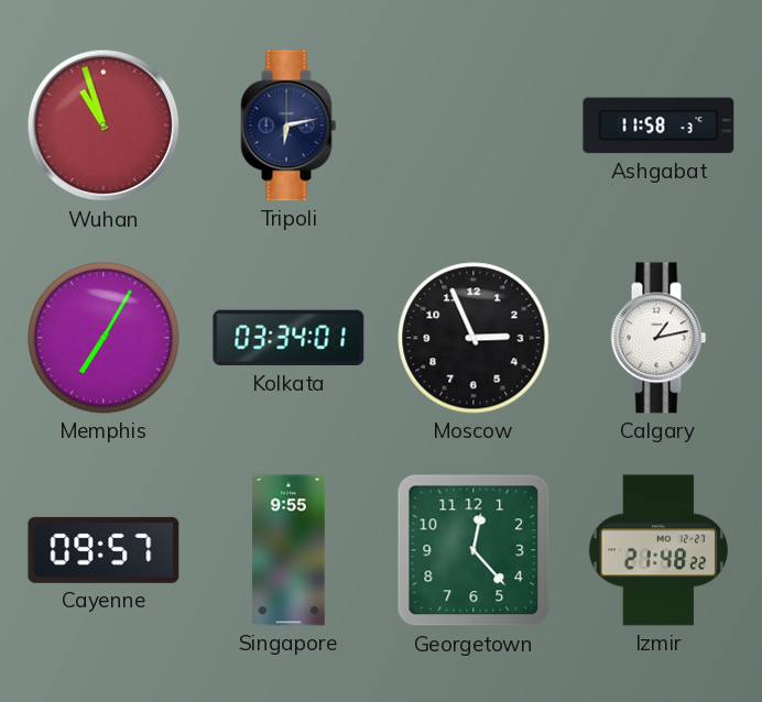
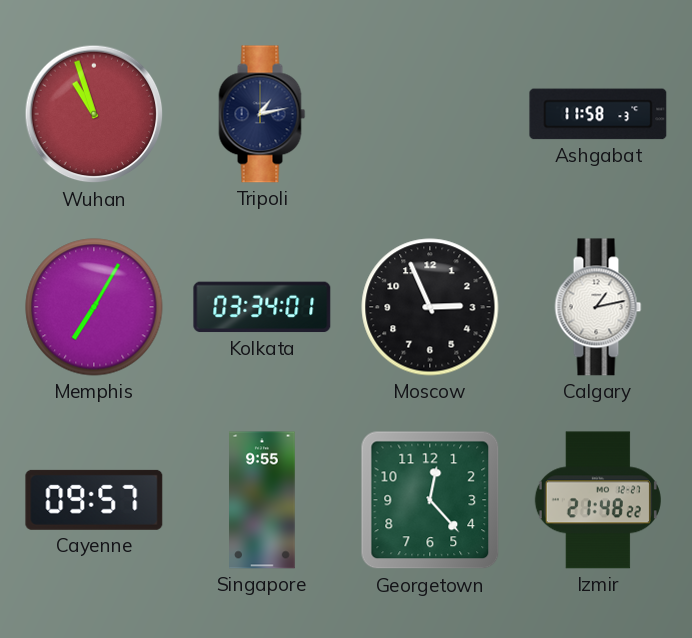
Tripoli: 6:13 -> 1:13
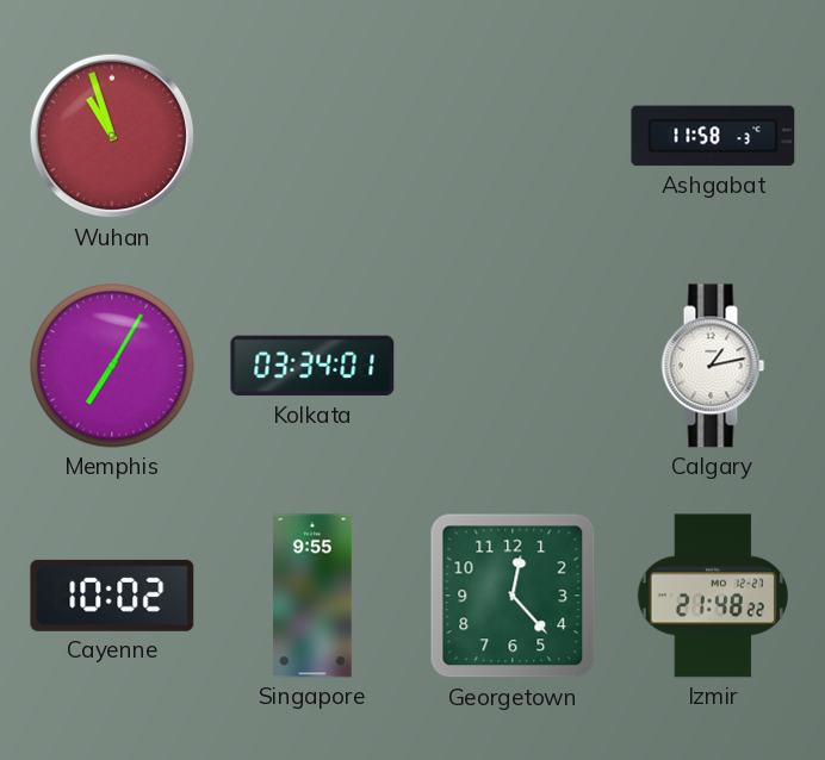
Tripoli: 1:13 -> none
Moscow: 2:56 -> none
Cayenne: 09:57 -> 10:02
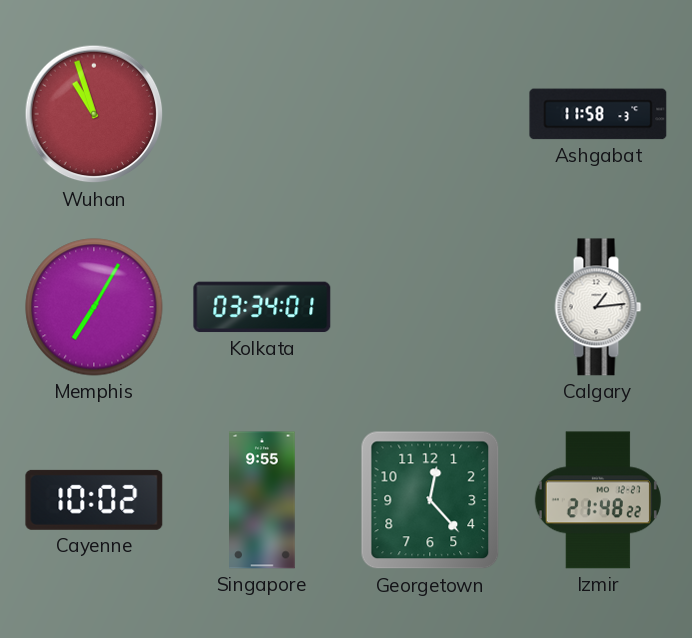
Calgary: 1:13 -> 1:14
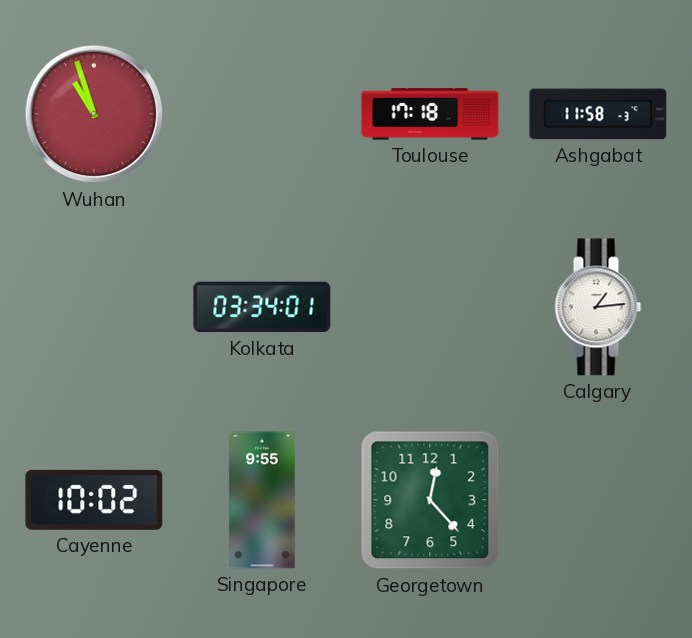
Toulouse: none -> 17:18
Memphis: 7:05 -> none
Izmir: 21:48 -> none
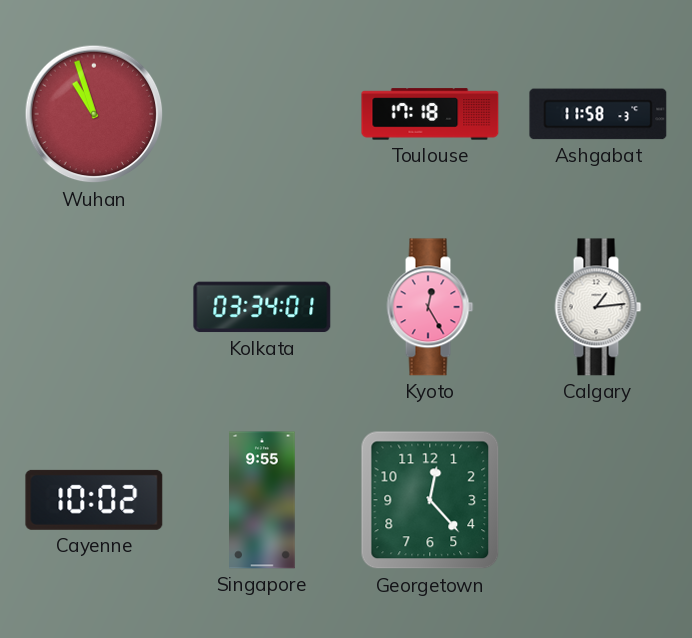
Kyoto: none -> 12:25
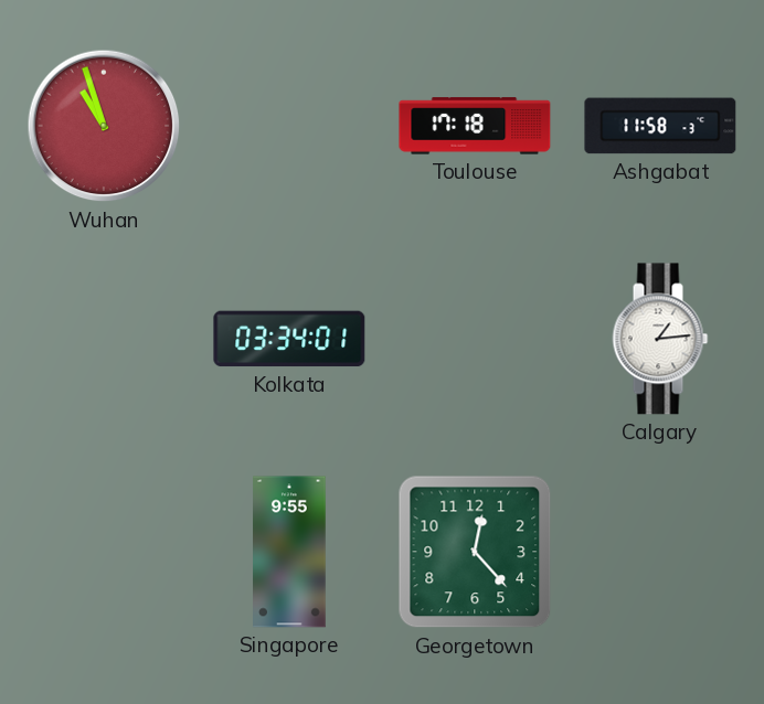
Kyoto: 12:25 -> none
Cayenne: 10:02 -> none
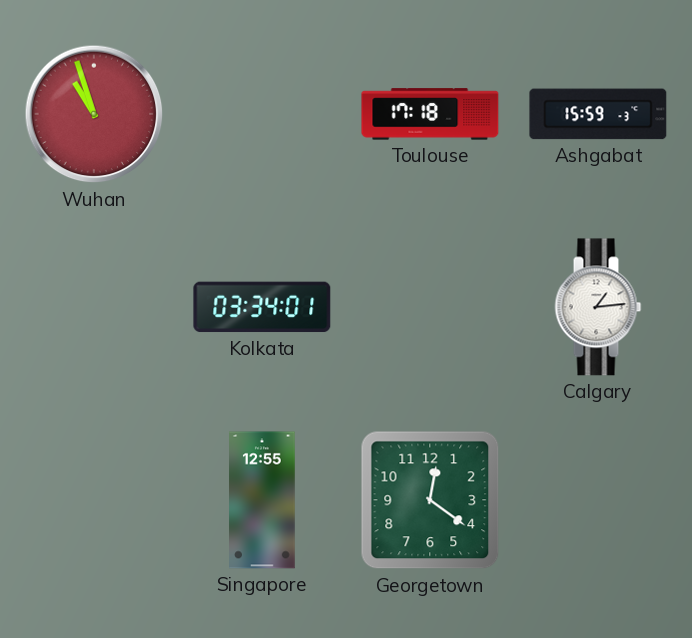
Ashgabat: 11:58 -> 15:59
Singapore: 9:55 -> 12:55
Georgetown: 12:23 -> 12:21
